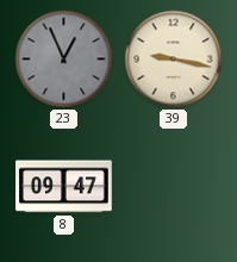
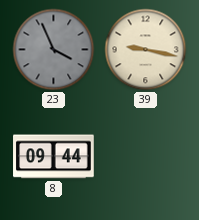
23: 12:56 -> 3:56
8: 09:47 -> 09:44
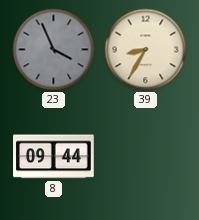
39: 9:17 -> 8:35
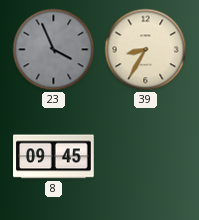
8: 09:44 -> 09:45
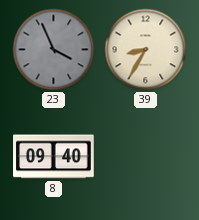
8: 09:45 -> 09:40
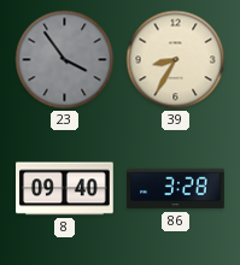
23: 3:56 -> 3:54
86: none -> 3:28
